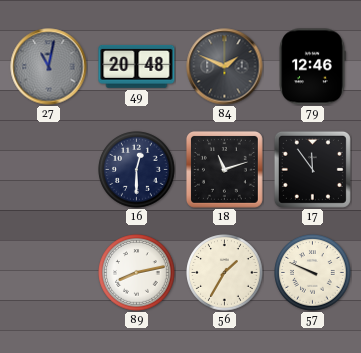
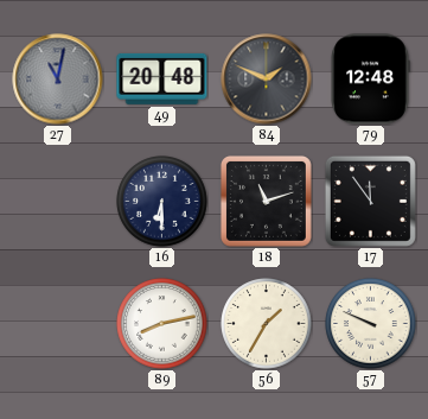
79: 12:46 -> 12:48
16: 12:30 -> 6:30
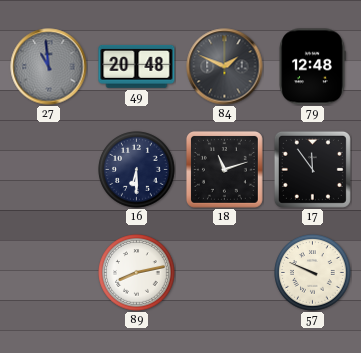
27: 11:02 -> 10:59
56: 1:35 -> none
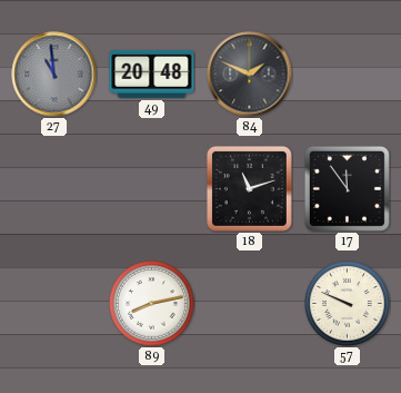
79: 12:48 -> none
16: 6:30 -> none
